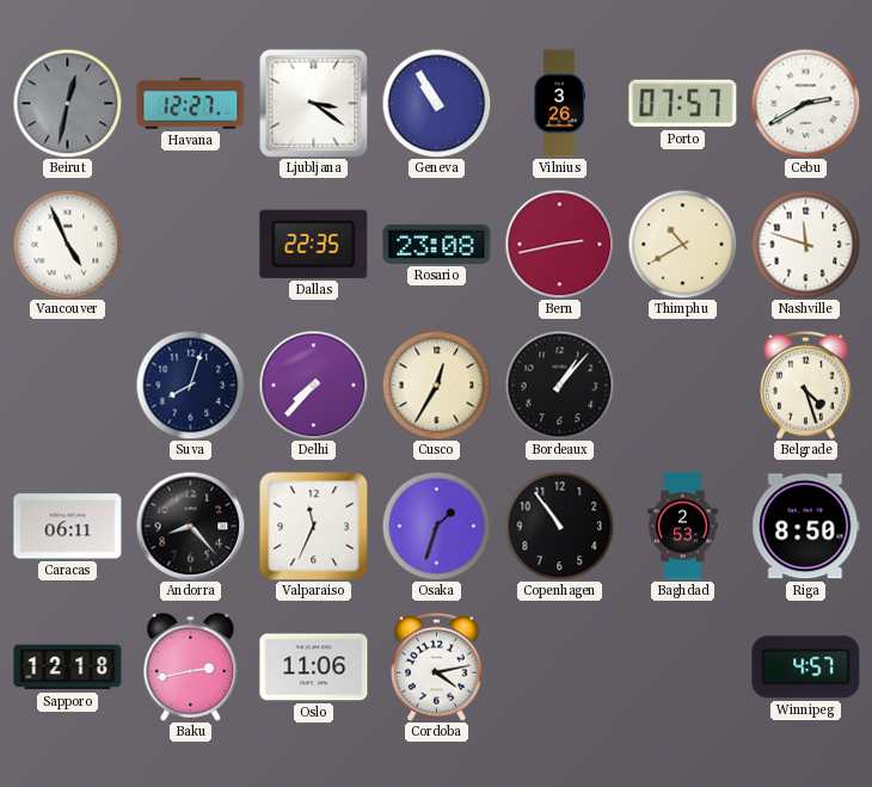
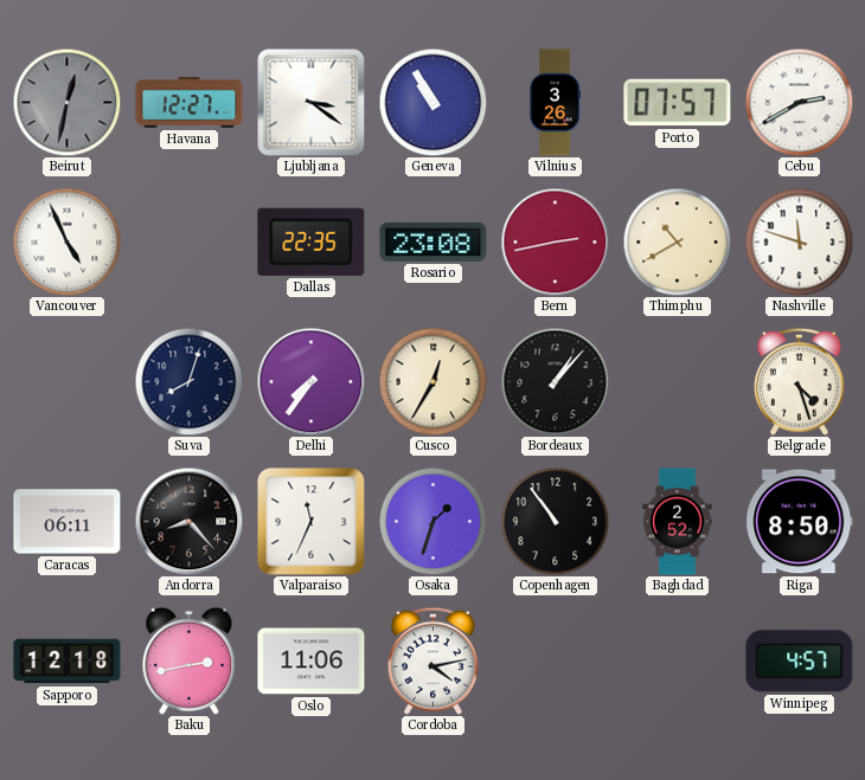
Delhi: 7:37 -> 7:36
Baghdad: 2:53 -> 2:52
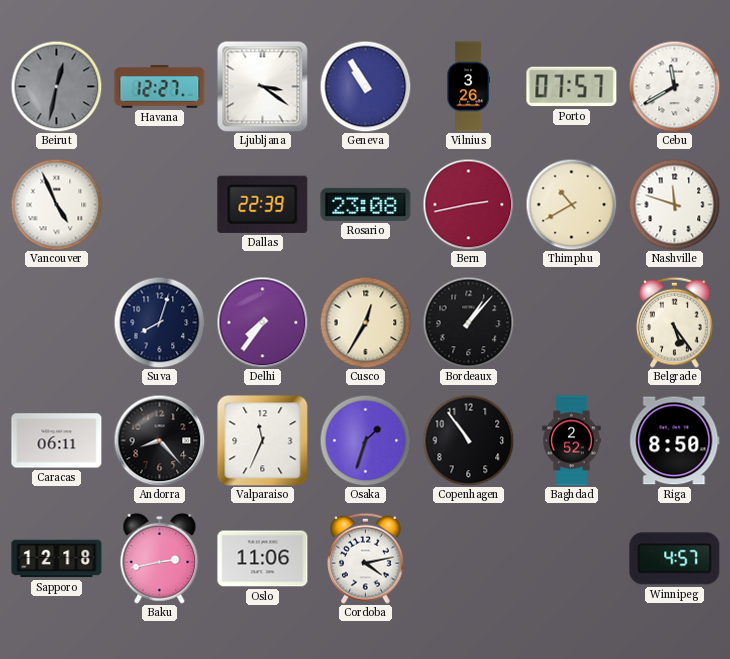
Cebu: 2:40 -> 11:40
Dallas: 22:35 -> 22:39
Belgrade: 4:27 -> 5:24
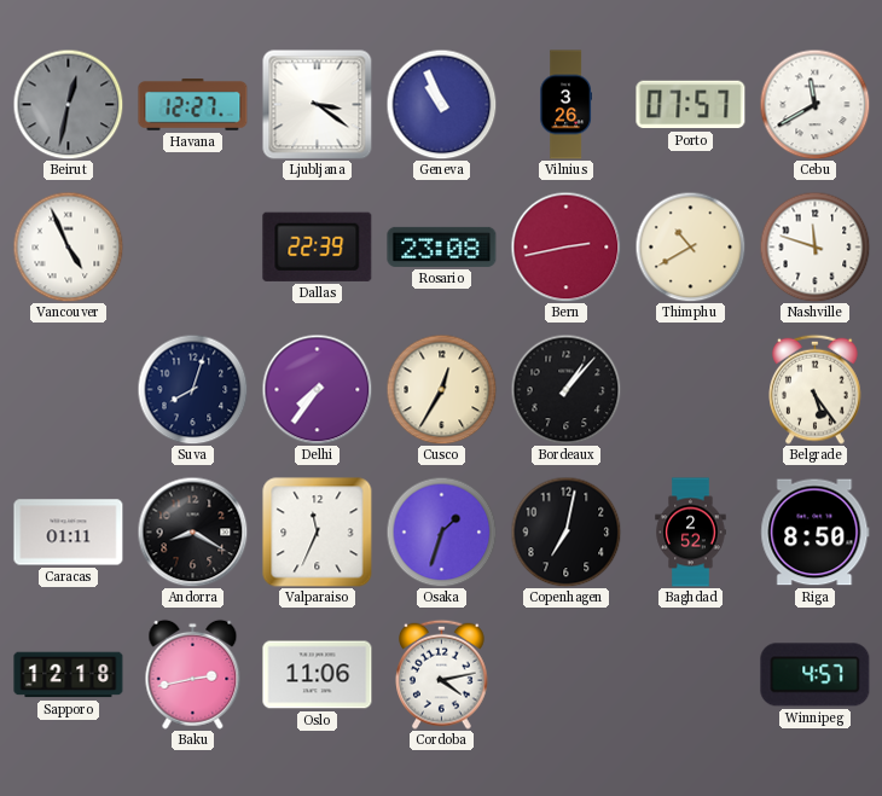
Geneva: 10:55 -> 10:56
Caracas: 06:11 -> 01:11
Andorra: 8:23 -> 8:20
Copenhagen: 10:54 -> 7:02
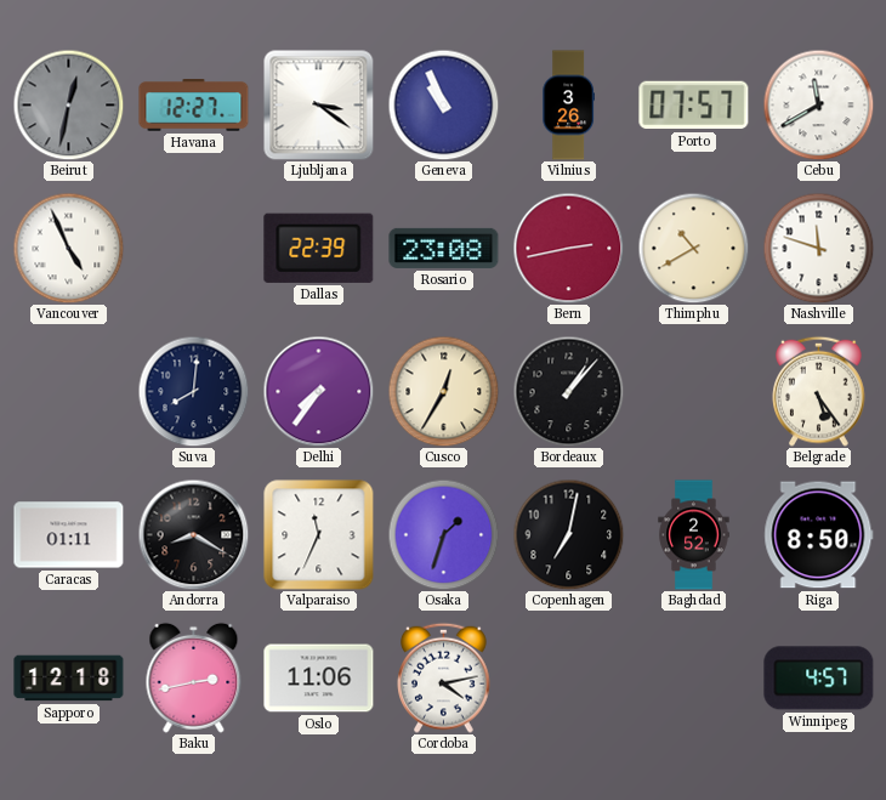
Suva: 8:03 -> 8:01
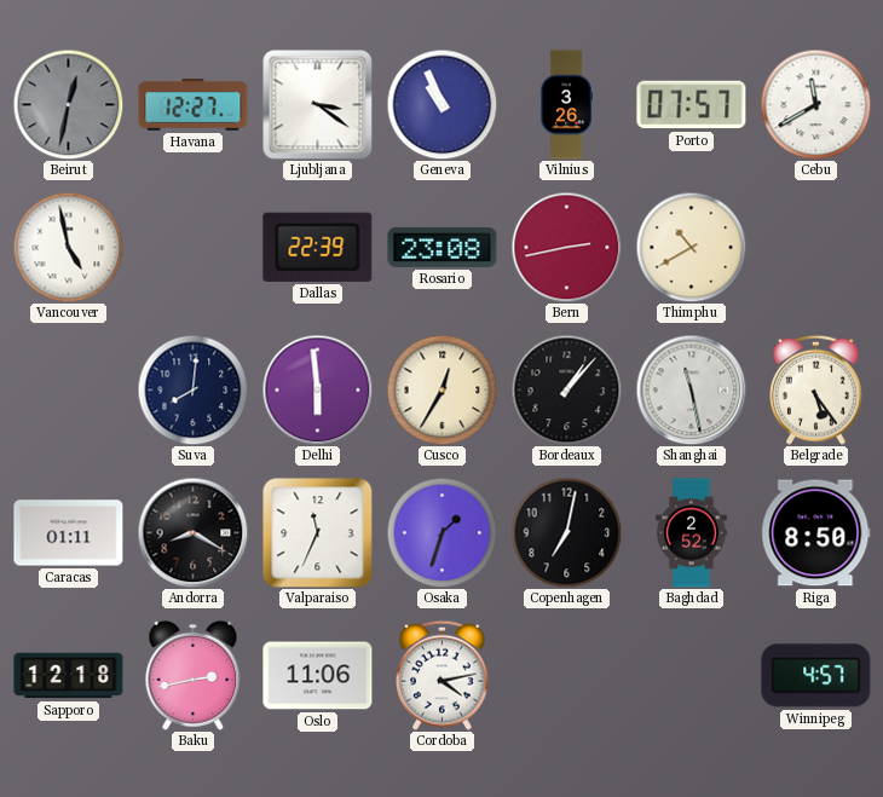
Vancouver: 4:56 -> 4:58
Nashville: 11:48 -> none
Delhi: 7:36 -> 5:59
Shanghai: none -> 11:28
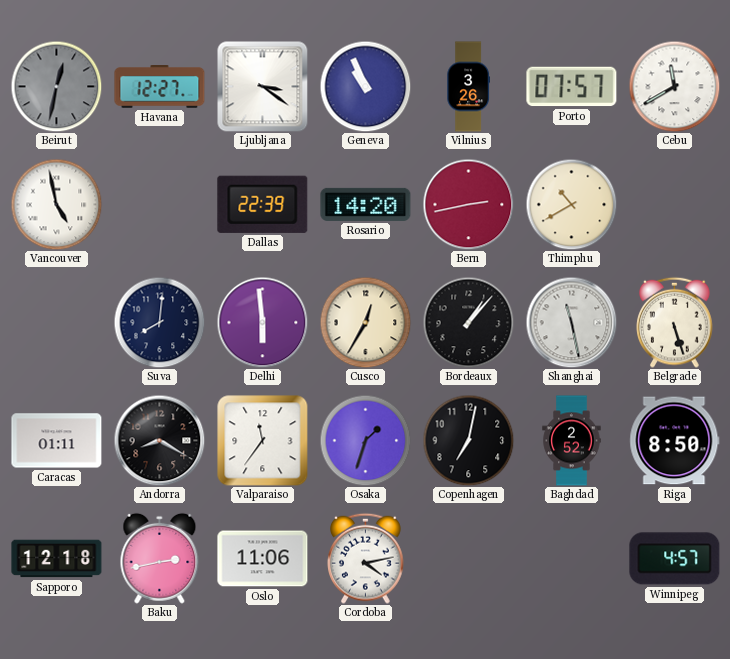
Rosario: 23:08 -> 14:20
Belgrade: 5:24 -> 5:27
Valparaiso: 11:34 -> 11:36
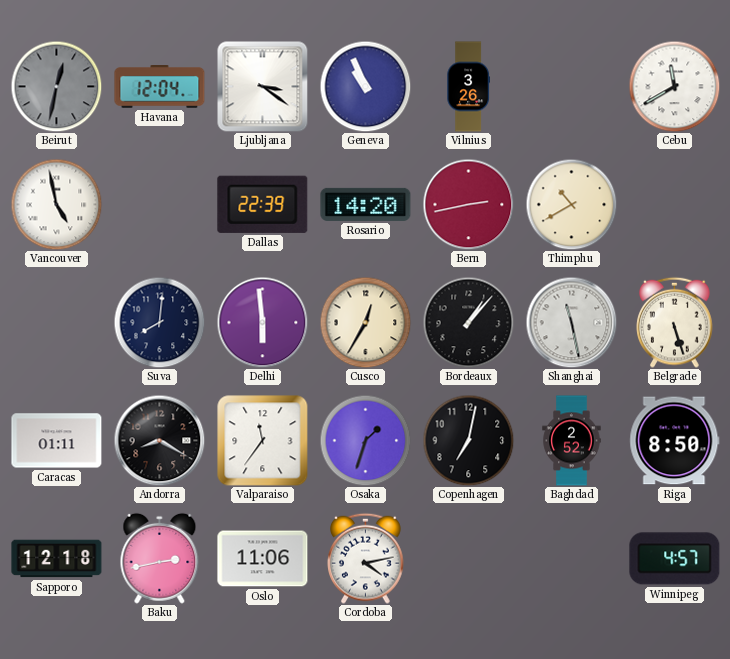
Havana: 12:27 -> 12:04
Porto: 07:57 -> none
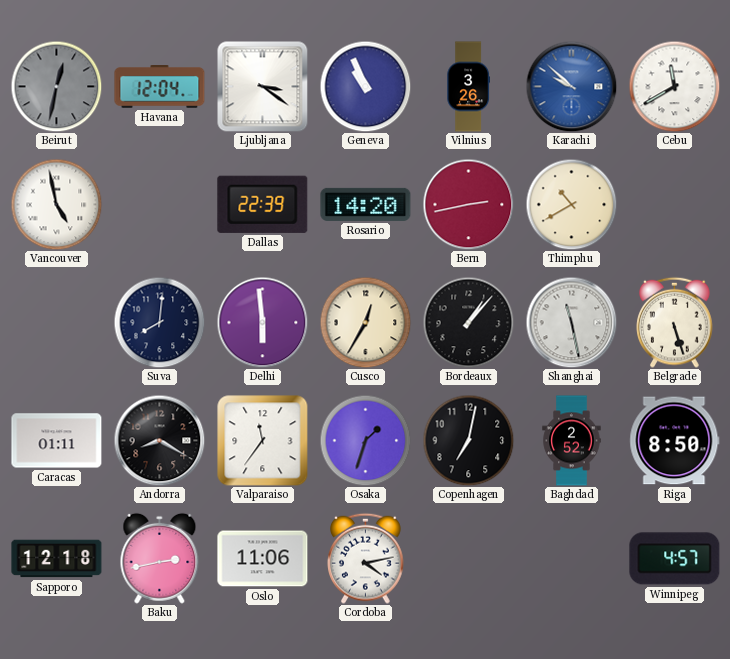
Karachi: none -> 9:52
